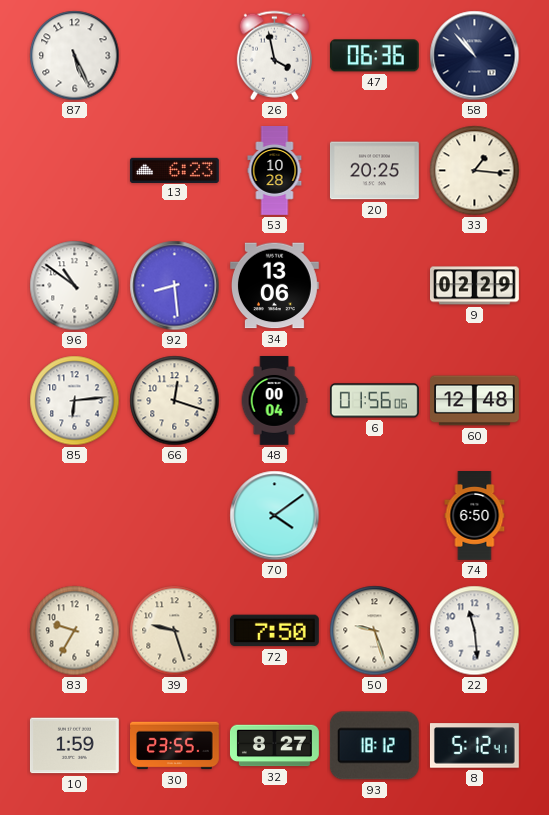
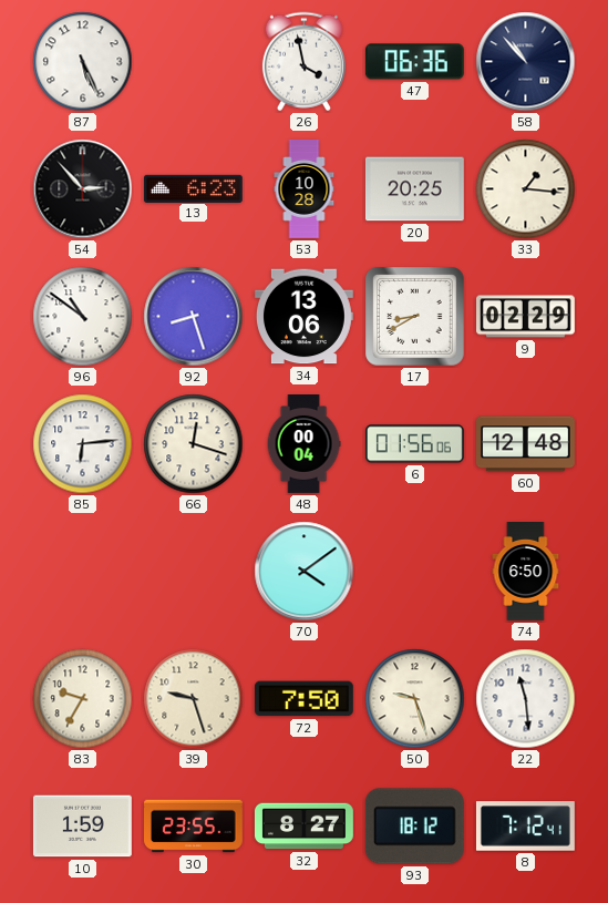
54: none -> 2:53
92: 8:29 -> 8:27
17: none -> 8:40
8: 5:12 -> 7:12
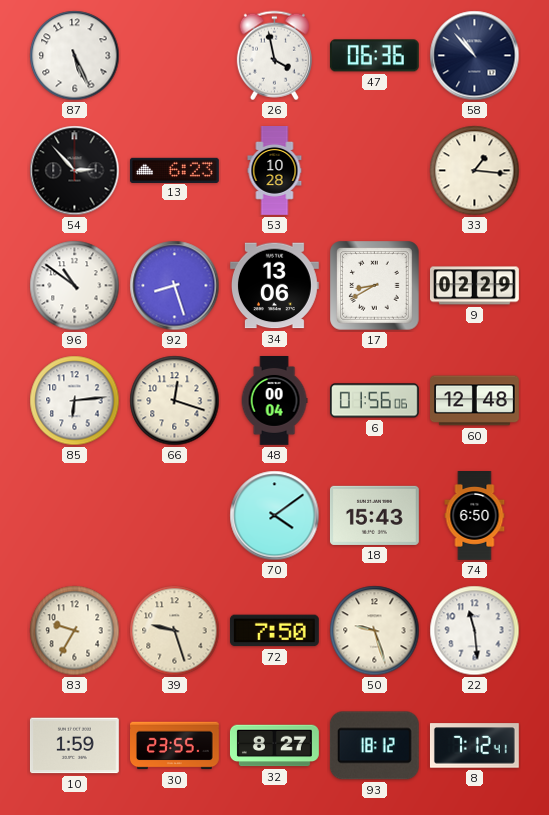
20: 20:25 -> none
18: none -> 15:43
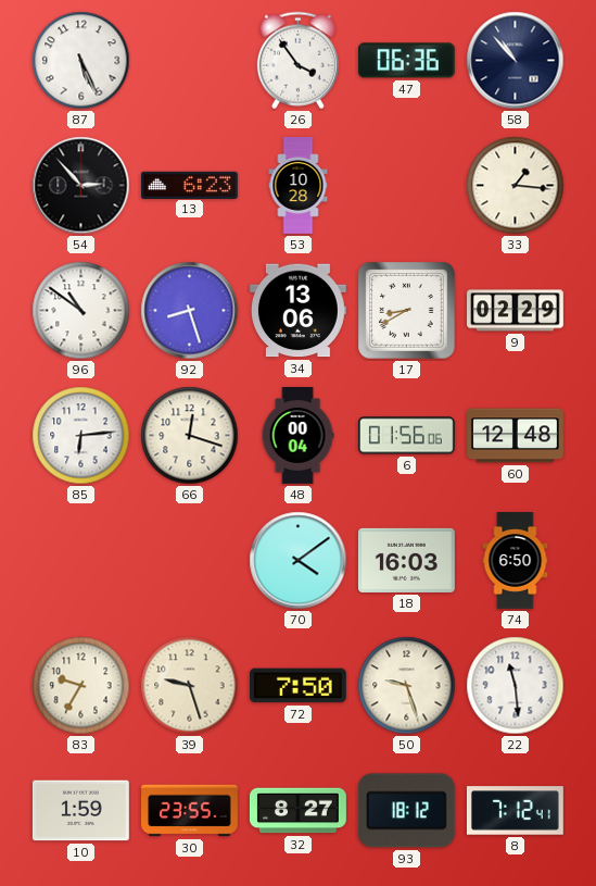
26: 3:58 -> 3:54
18: 15:43 -> 16:03
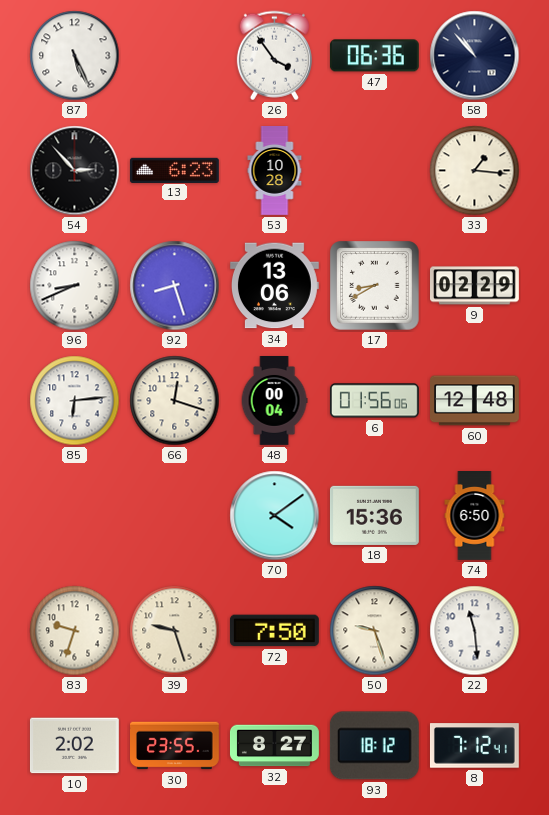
96: 10:51 -> 8:41
18: 16:03 -> 15:36
83: 9:35 -> 9:33
10: 1:59 -> 2:02
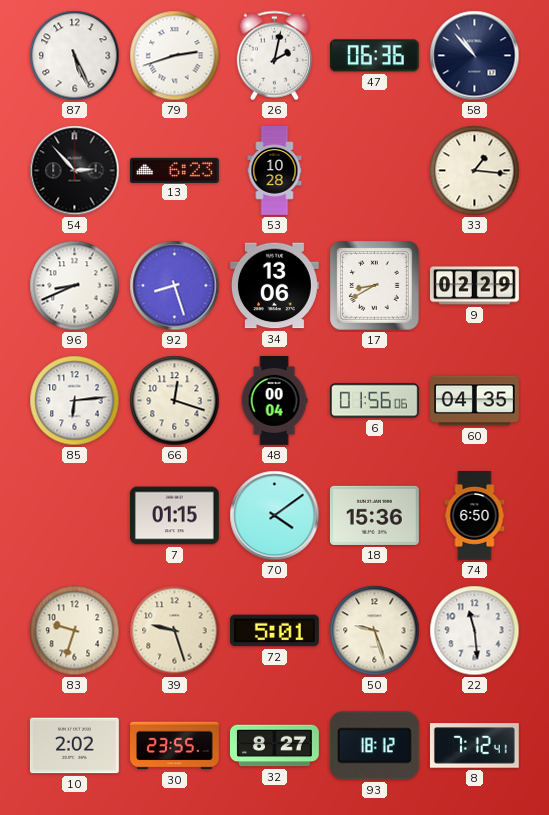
79: none -> 2:42
26: 3:54 -> 2:02
60: 12:48 -> 04:35
7: none -> 01:15
72: 7:50 -> 5:01
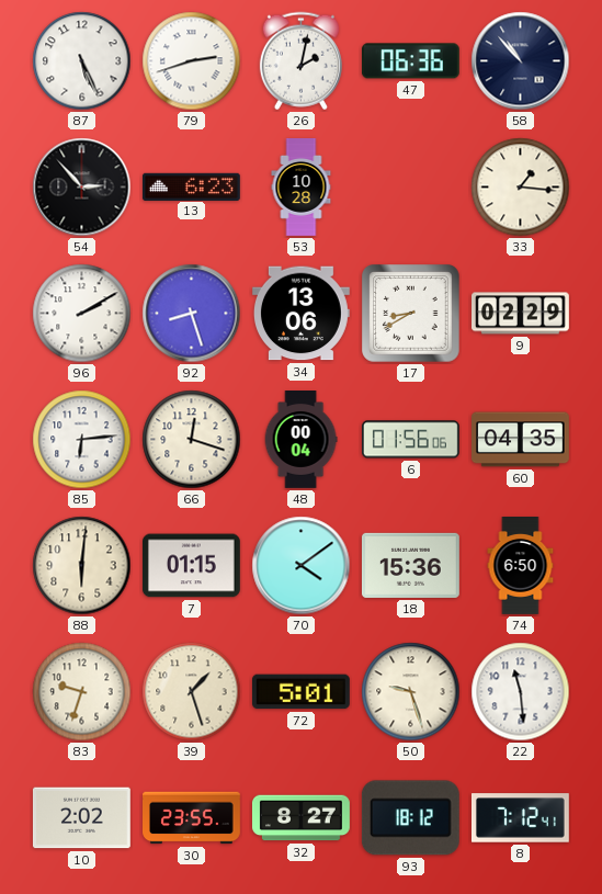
96: 8:41 -> 2:10
88: none -> 6:01
39: 9:27 -> 1:27
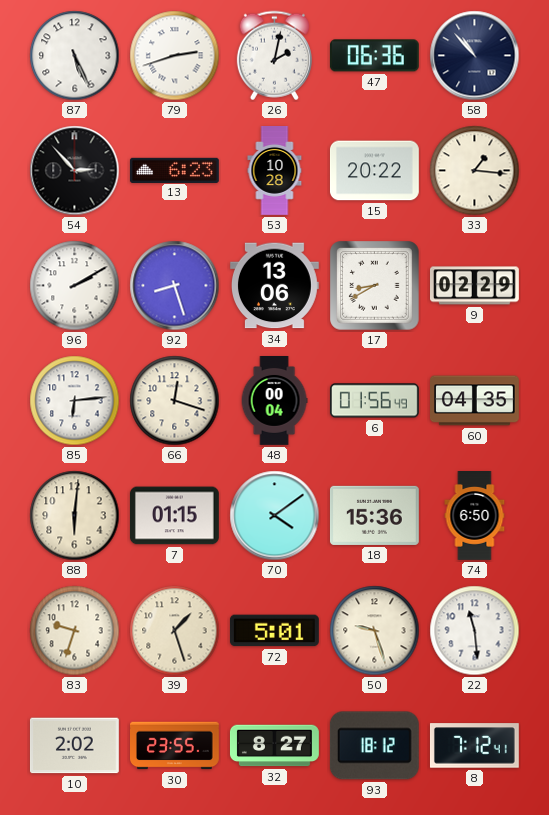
15: none -> 20:22
6: 01:56:06 -> 01:56:49
